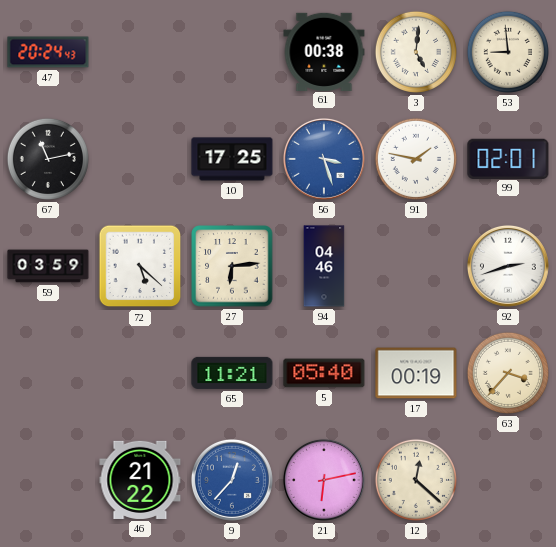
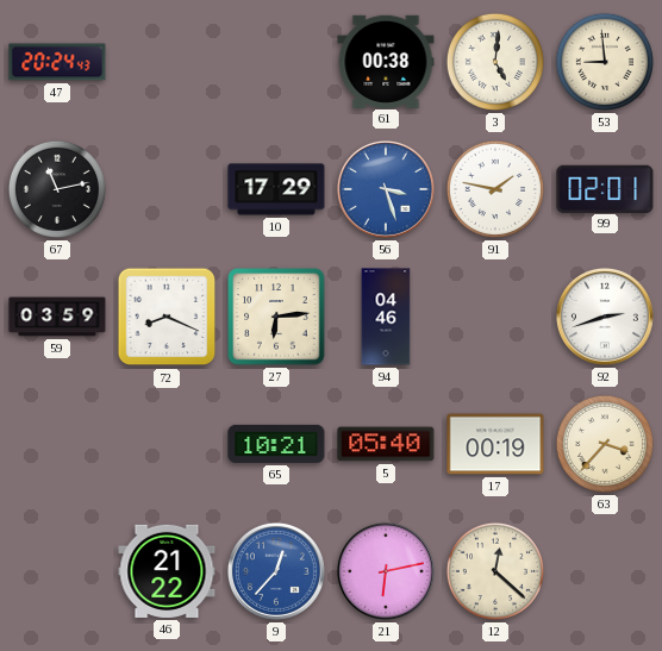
10: 17:25 -> 17:29
72: 5:22 -> 8:19
65: 11:21 -> 10:21
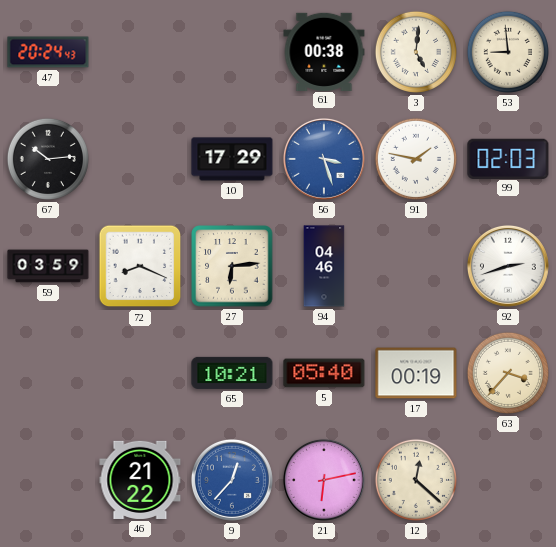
67: 11:13 -> 10:14
99: 02:01 -> 02:03
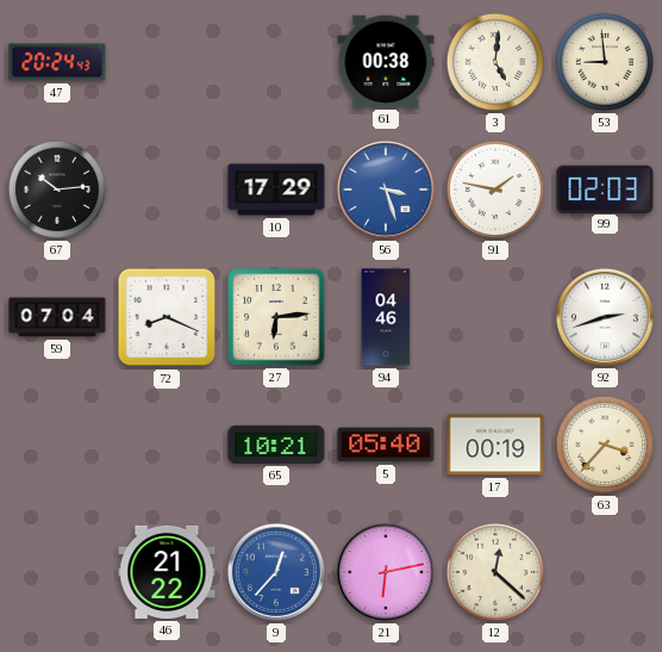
59: 03:59 -> 07:04
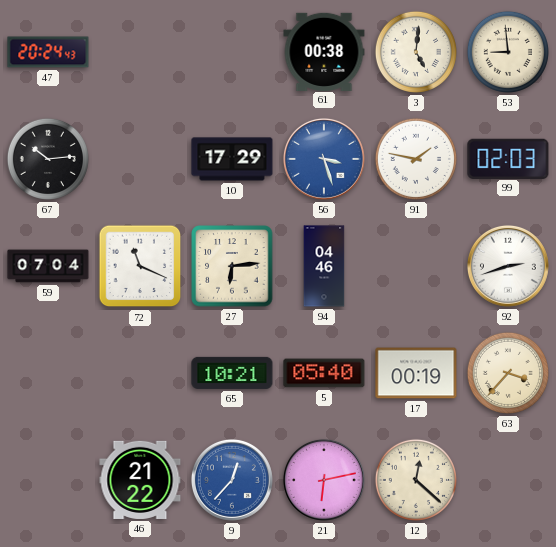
72: 8:19 -> 11:19
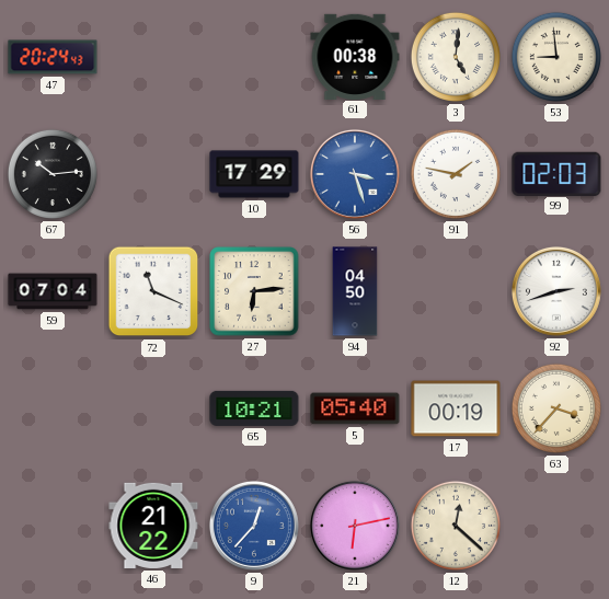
94: 04:46 -> 04:50
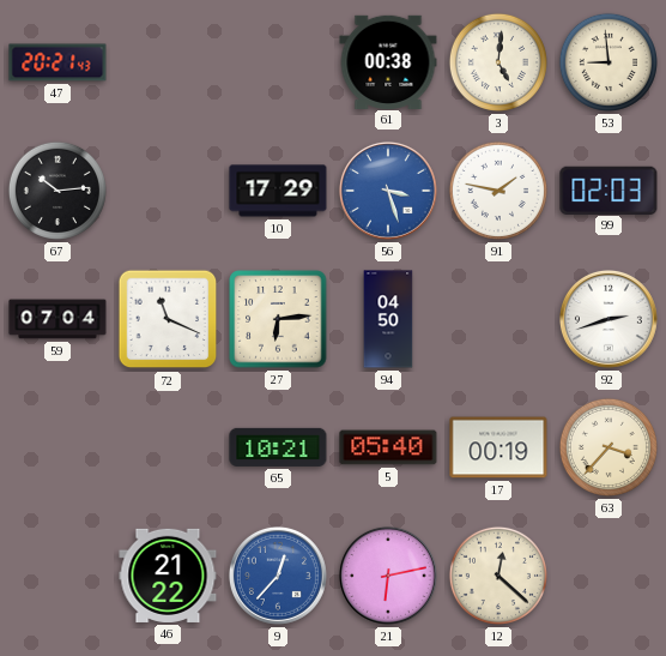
47: 20:24 -> 20:21
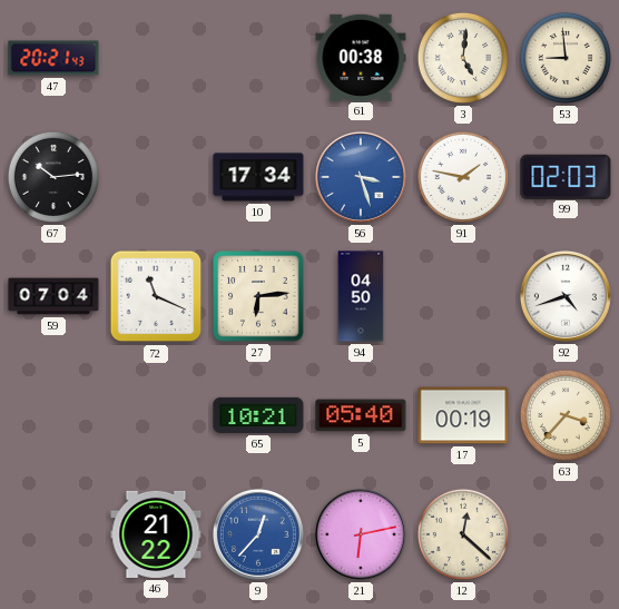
10: 17:29 -> 17:34
92: 2:42 -> 4:42
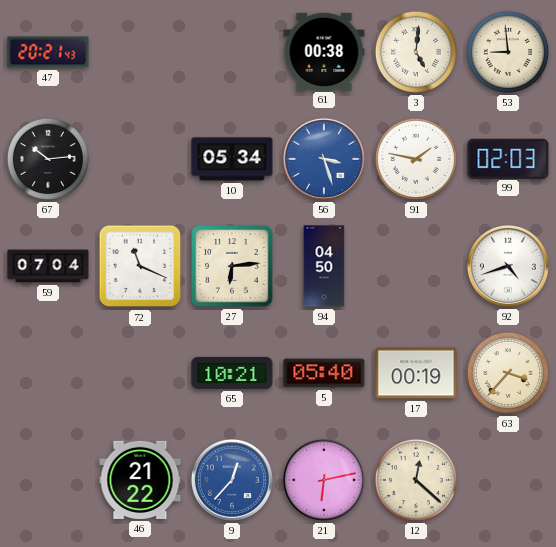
10: 17:34 -> 05:34
